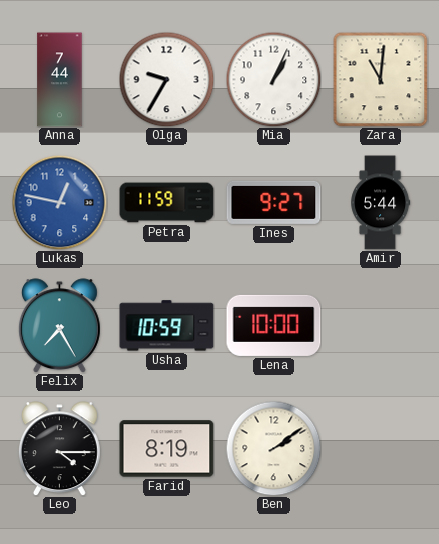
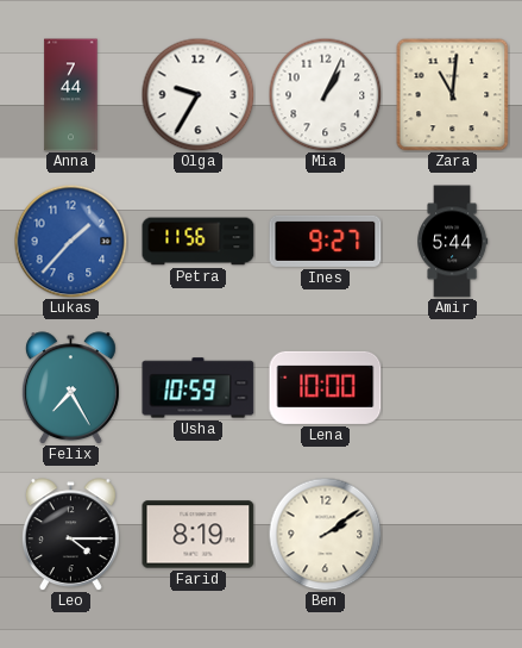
Lukas: 12:47 -> 1:37
Petra: 11:59 -> 11:56
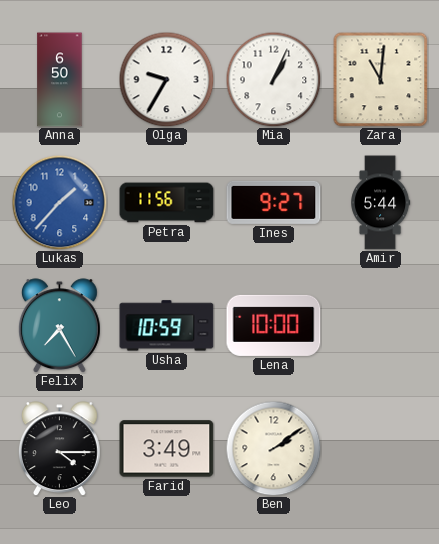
Anna: 7:44 -> 6:50
Farid: 8:19 -> 3:49
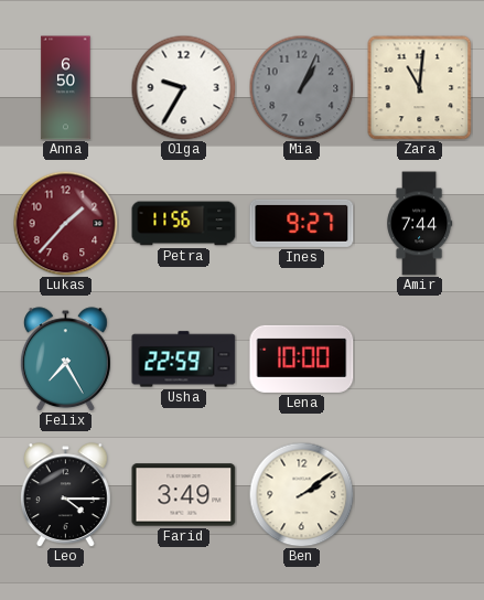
Mia dial: white -> grey
Lukas dial: blue -> burgundy
Amir: 5:44 -> 7:44
Usha: 10:59 -> 22:59
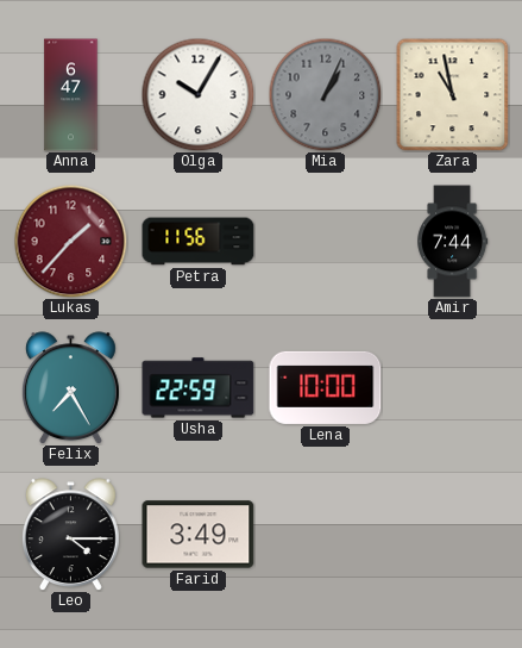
Anna: 6:50 -> 6:47
Olga: 9:35 -> 10:05
Zara: 11:01 -> 10:58
Ines: 9:27 -> none
Ben: 2:09 -> none
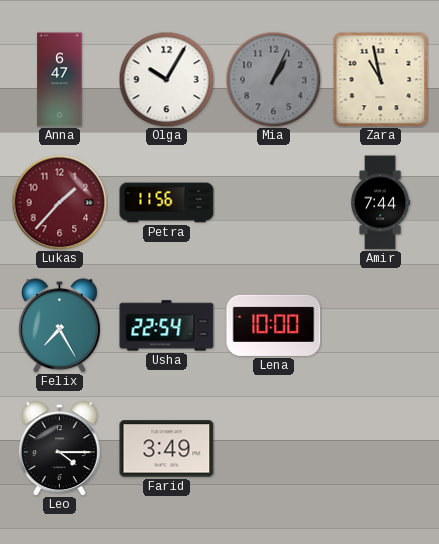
Usha: 22:59 -> 22:54
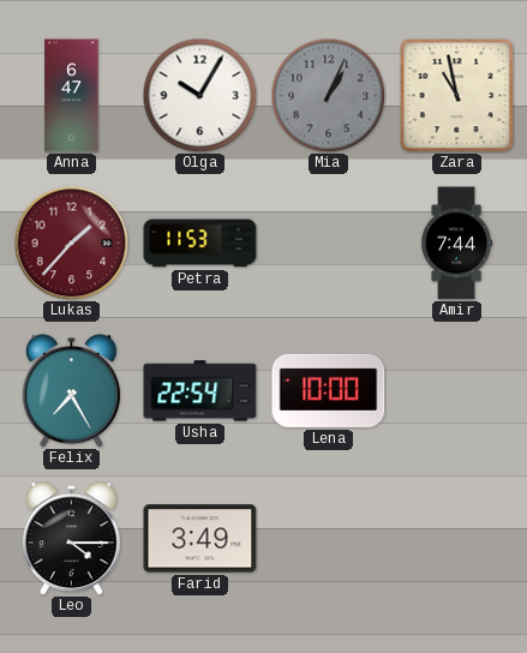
Petra: 11:56 -> 11:53
